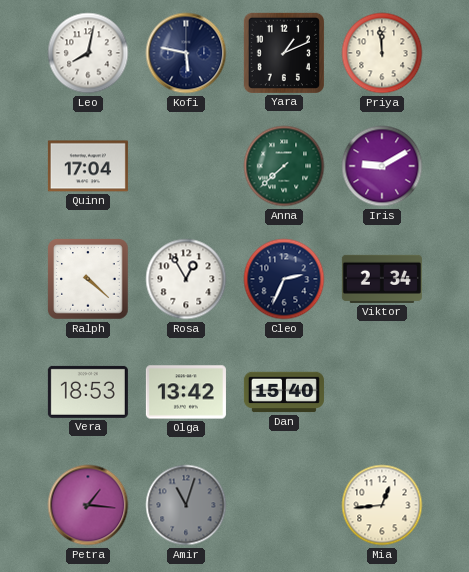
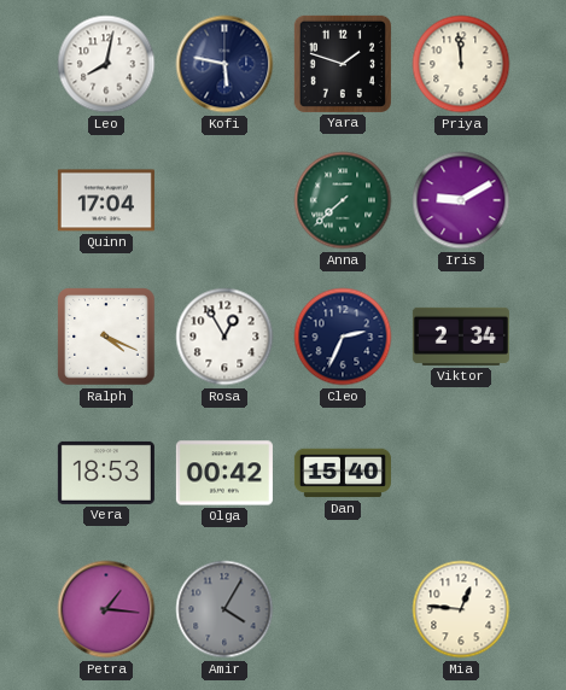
Yara: 1:11 -> 1:48
Ralph: 4:22 -> 4:19
Olga: 13:42 -> 00:42
Amir: 11:03 -> 4:05
Mia: 12:44 -> 12:46
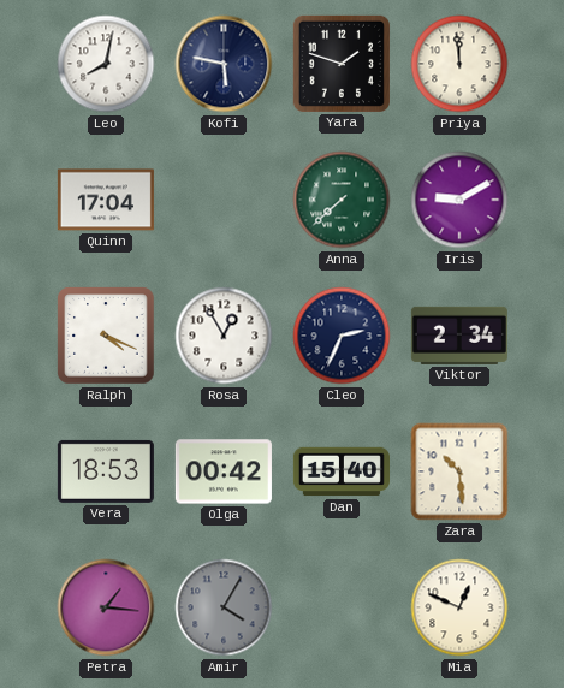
Zara: none -> 10:29
Mia: 12:46 -> 12:49
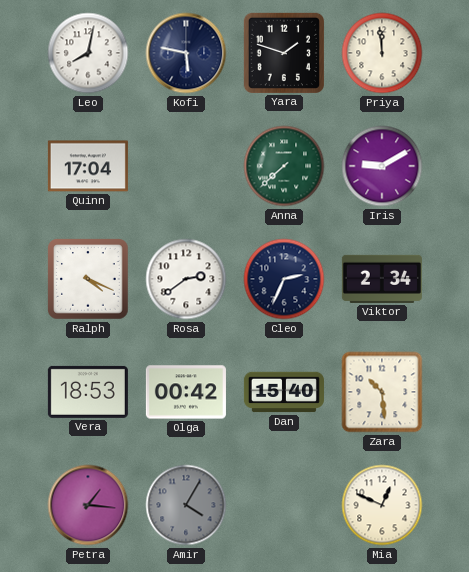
Rosa: 12:55 -> 2:39
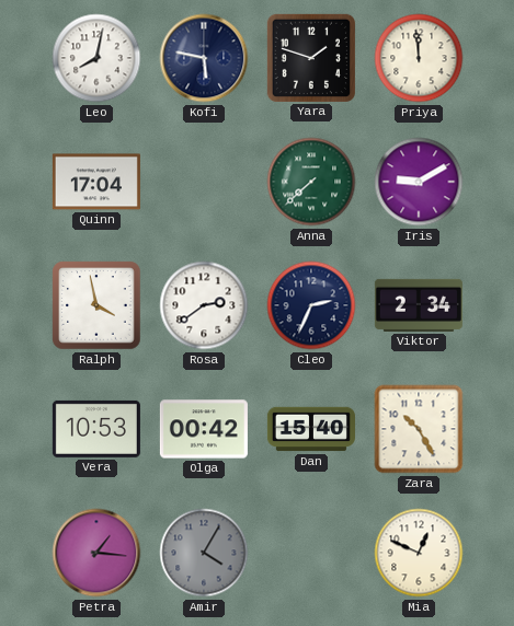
Ralph: 4:19 -> 3:58
Vera: 18:53 -> 10:53
Zara: 10:29 -> 10:25
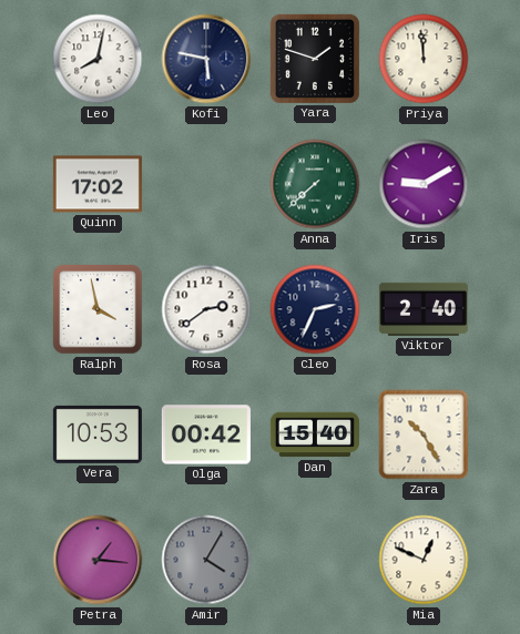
Quinn: 17:04 -> 17:02
Viktor: 2:34 -> 2:40
